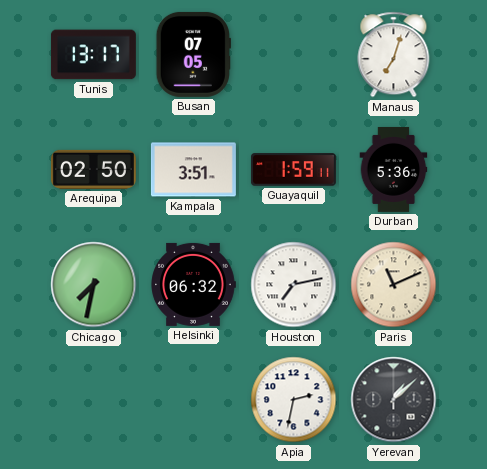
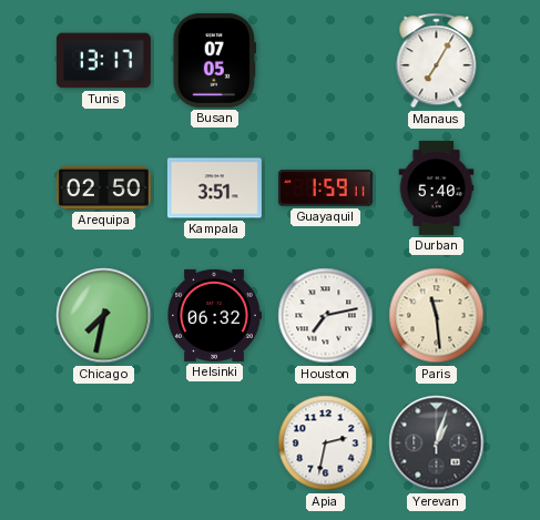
Manaus: 7:03 -> 7:05
Durban: 5:36 -> 5:40
Paris: 11:11 -> 11:29
Yerevan: 1:08 -> 1:03
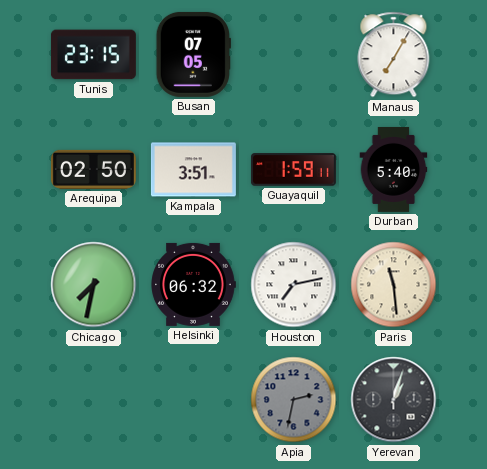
Tunis: 13:17 -> 23:15
Apia dial: white -> grey
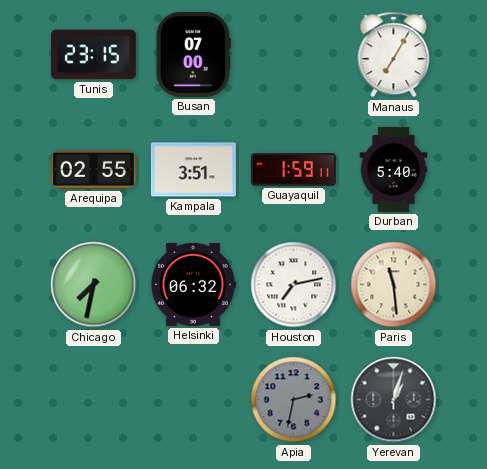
Busan: 07:05 -> 07:00
Arequipa: 02:50 -> 02:55
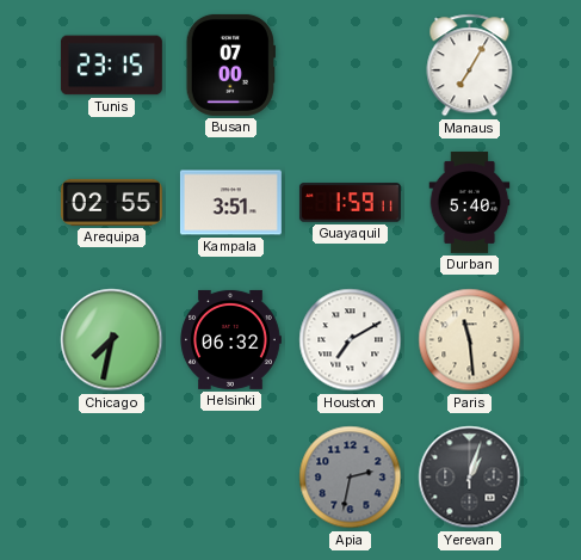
Houston: 7:13 -> 7:10
